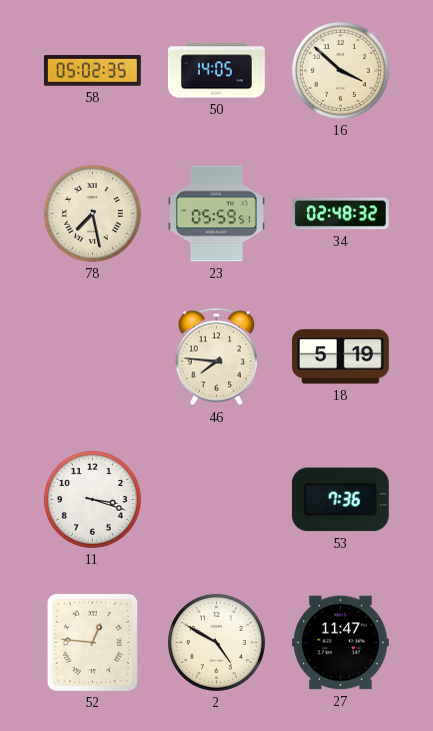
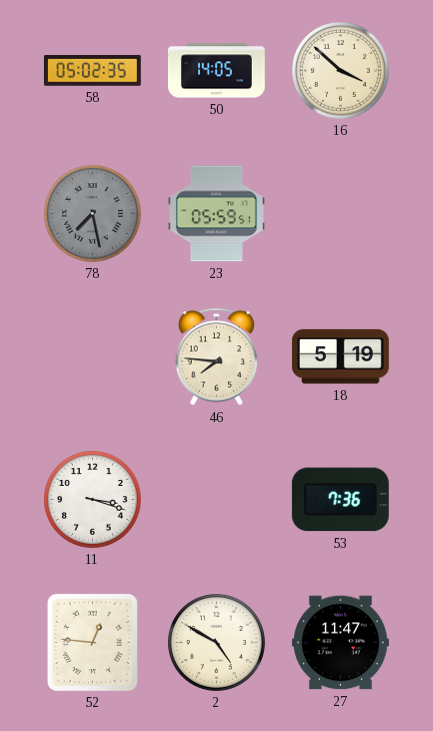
78 dial: cream -> grey
34: 02:48 -> none
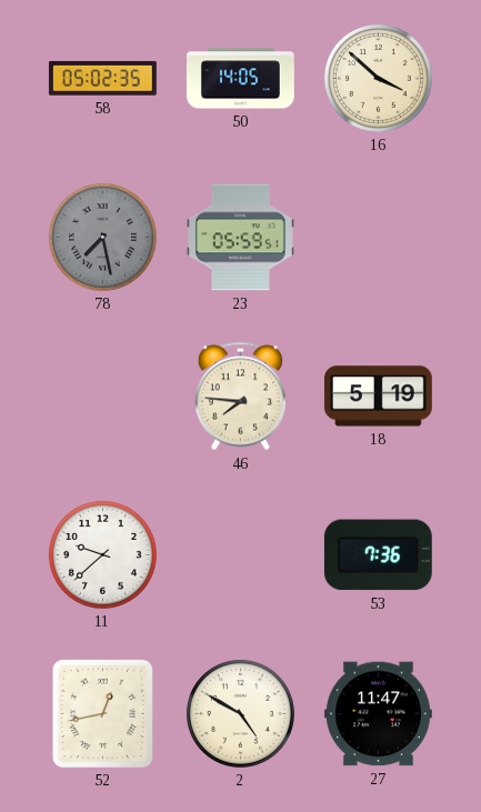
11: 3:18 -> 9:38
52: 12:46 -> 12:43
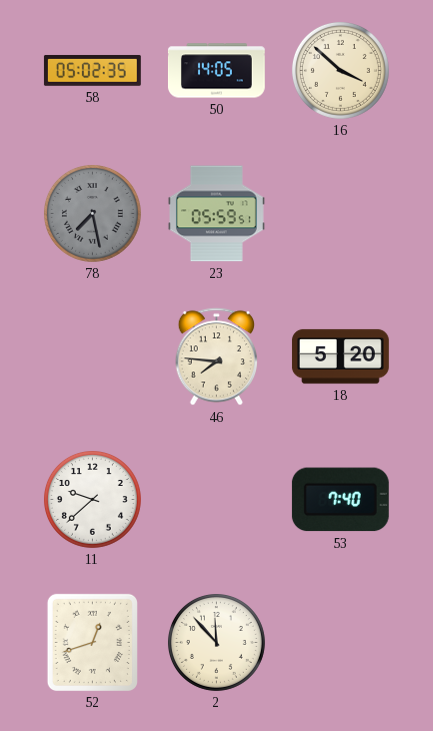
18: 5:19 -> 5:20
53: 7:36 -> 7:40
52: 12:43 -> 12:42
2: 4:50 -> 11:53
27: 11:47 -> none
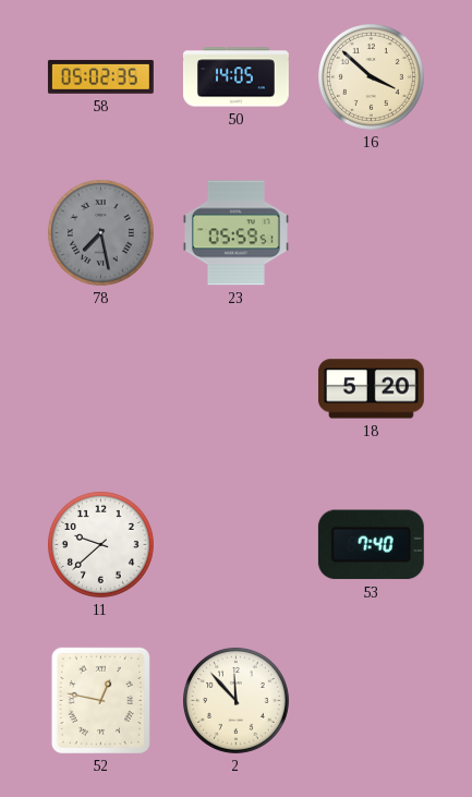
46: 7:46 -> none
52: 12:42 -> 12:47
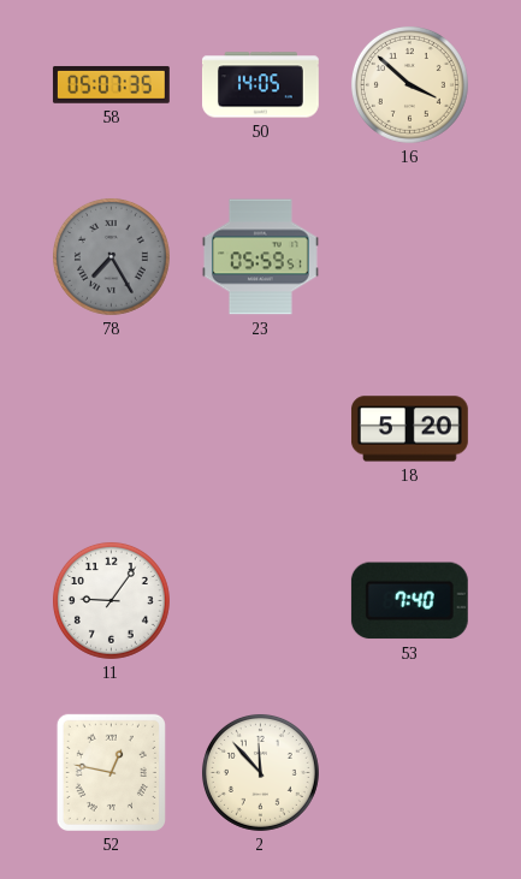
58: 05:02 -> 05:07
78: 7:28 -> 7:25
11: 9:38 -> 9:06
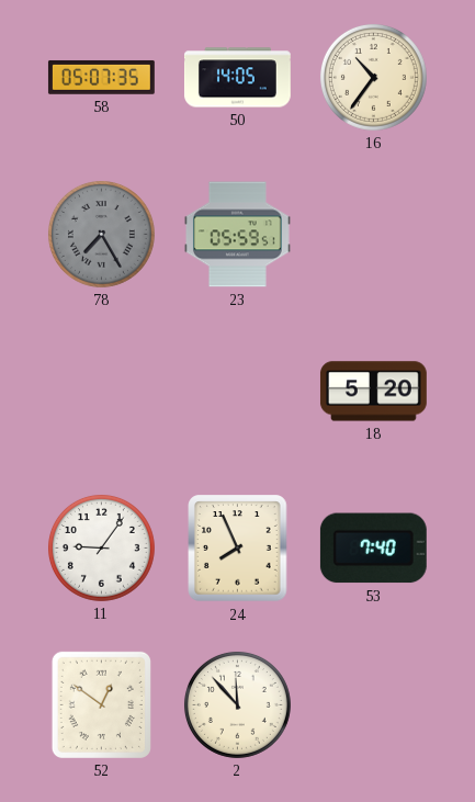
16: 3:52 -> 10:36
24: none -> 7:56
52: 12:47 -> 12:51
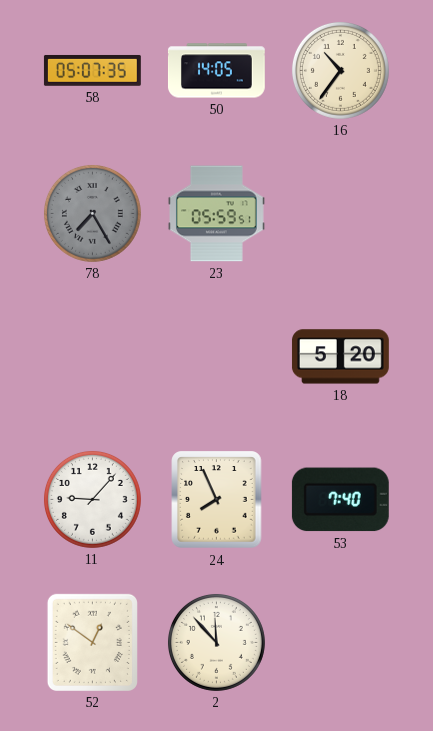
11: 9:06 -> 9:07
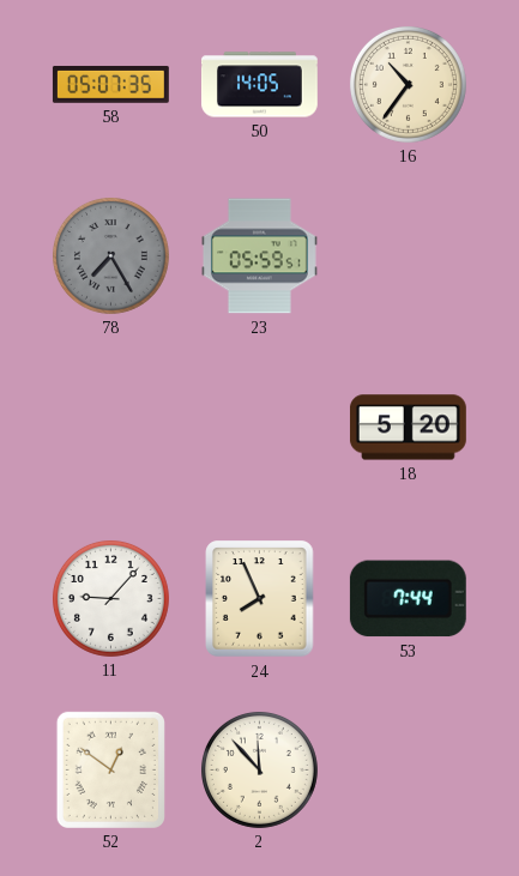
53: 7:40 -> 7:44
